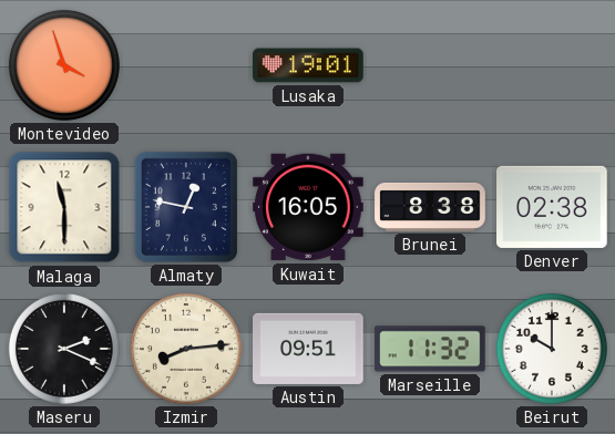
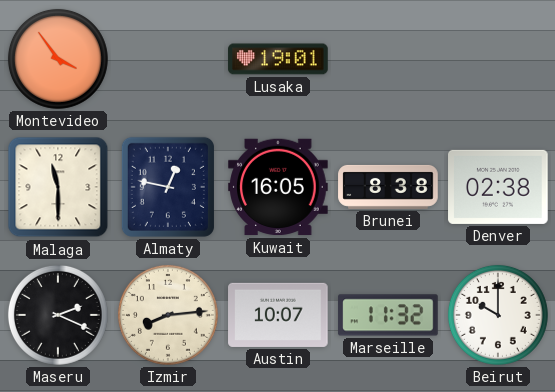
Montevideo: 3:57 -> 3:54
Austin: 09:51 -> 10:07
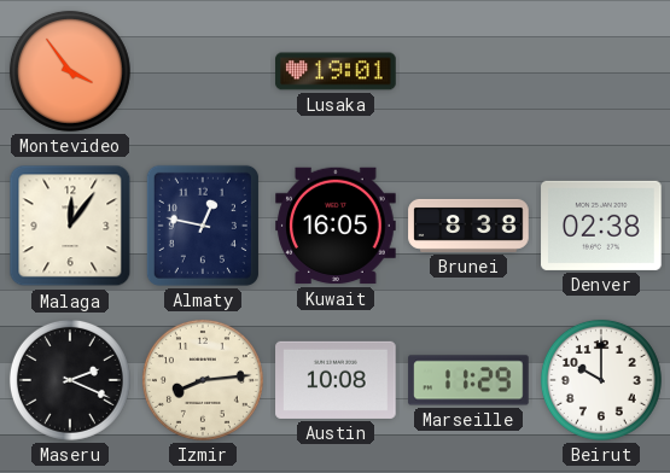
Malaga: 11:30 -> 12:06
Austin: 10:07 -> 10:08
Marseille: 11:32 -> 11:29
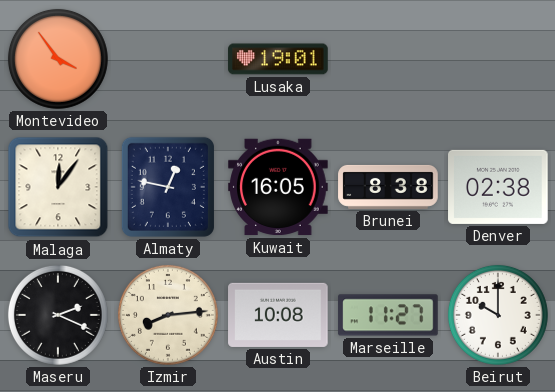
Marseille: 11:29 -> 11:27
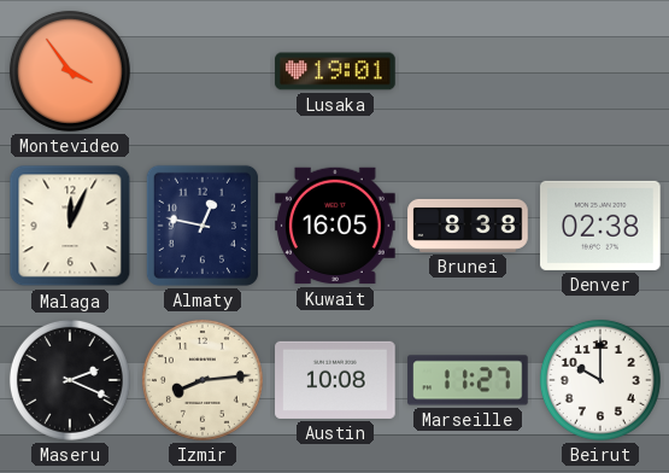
Malaga: 12:06 -> 12:04
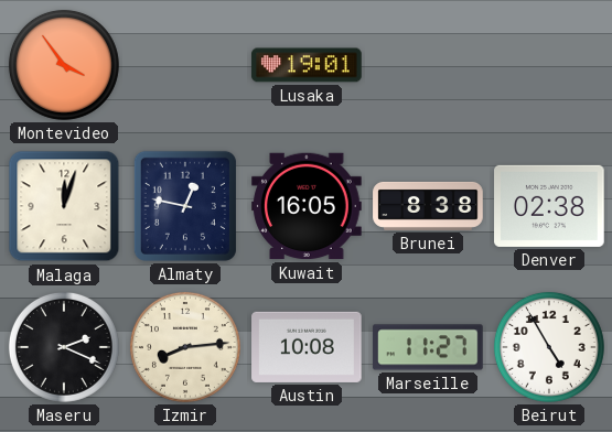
Malaga: 12:04 -> 12:03
Beirut: 10:00 -> 4:55
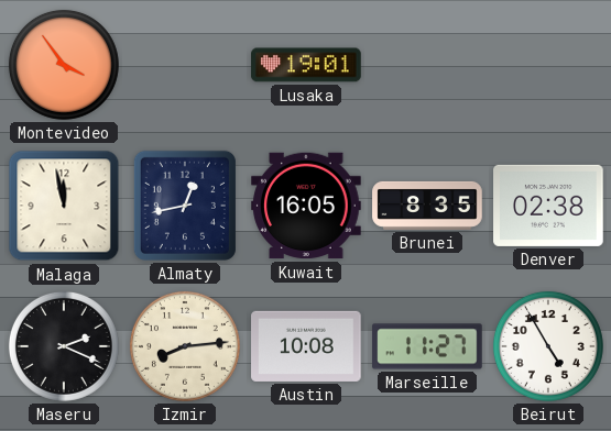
Malaga: 12:03 -> 11:58
Almaty: 12:47 -> 12:43
Brunei: 8:38 -> 8:35
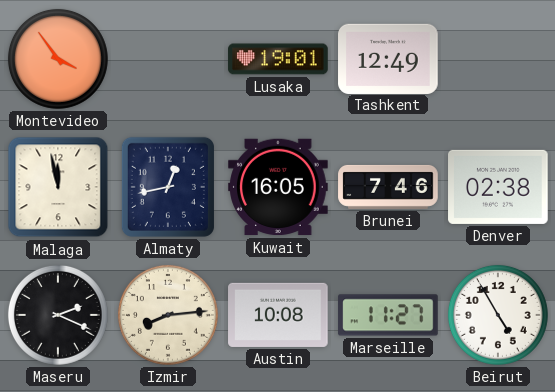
Tashkent: none -> 12:49
Brunei: 8:35 -> 7:46
